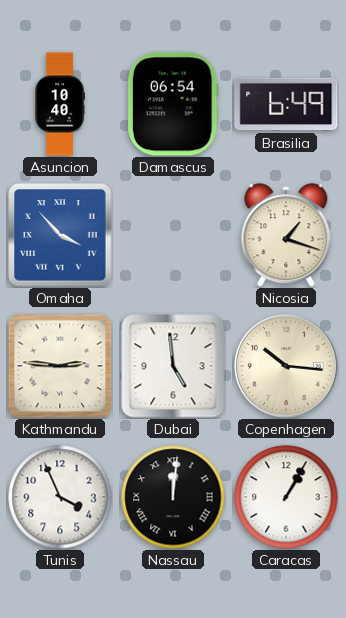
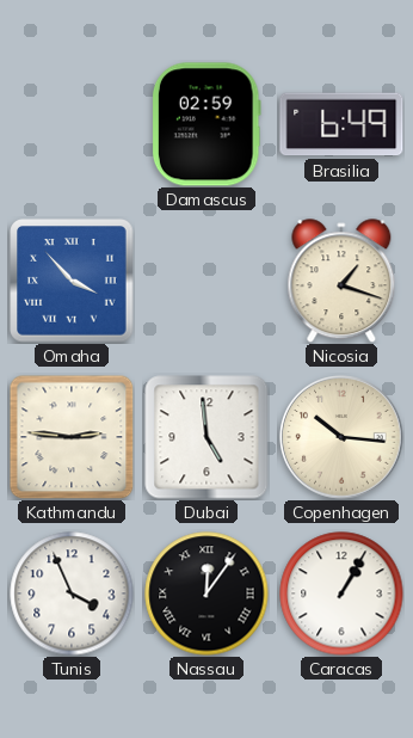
Asuncion: 10:40 -> none
Damascus: 06:54 -> 02:59
Nassau: 12:01 -> 12:06
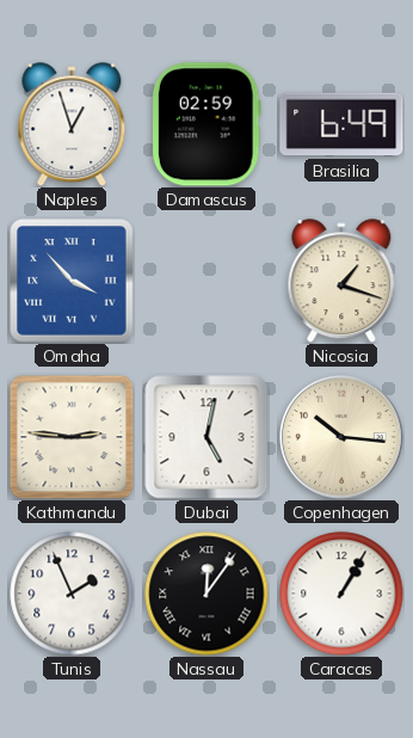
Naples: none -> 12:57
Dubai: 4:59 -> 5:02
Tunis: 3:56 -> 1:56
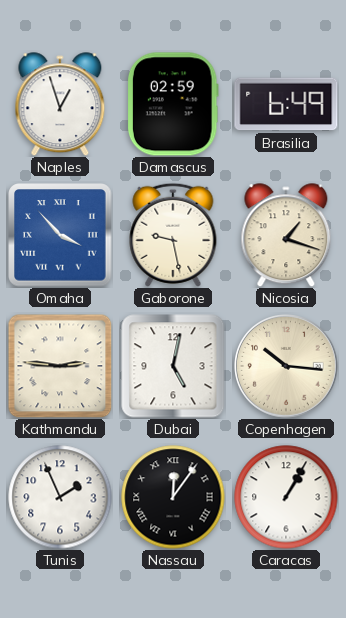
Gaborone: none -> 9:28
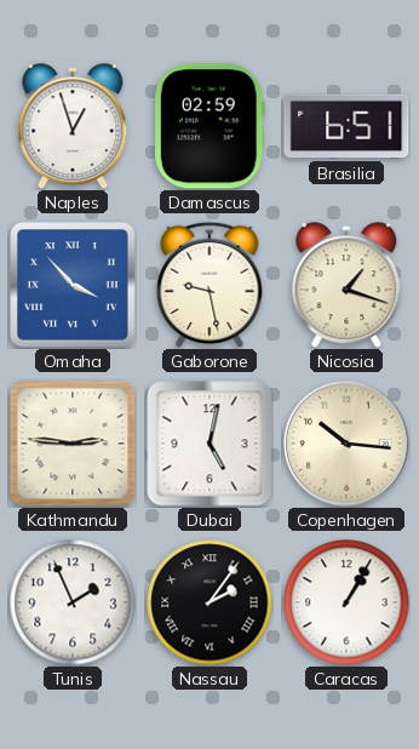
Brasilia: 6:49 -> 6:51
Nassau: 12:06 -> 2:06
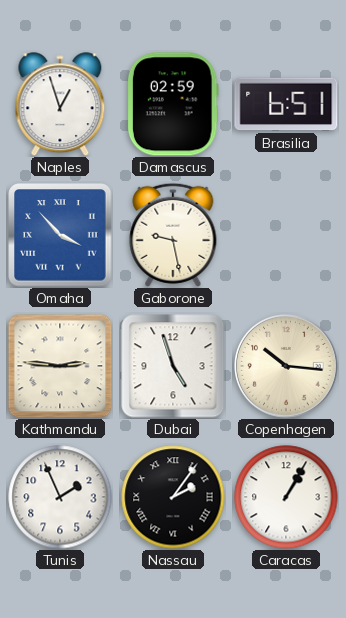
Nicosia: 1:18 -> none
Dubai: 5:02 -> 4:57
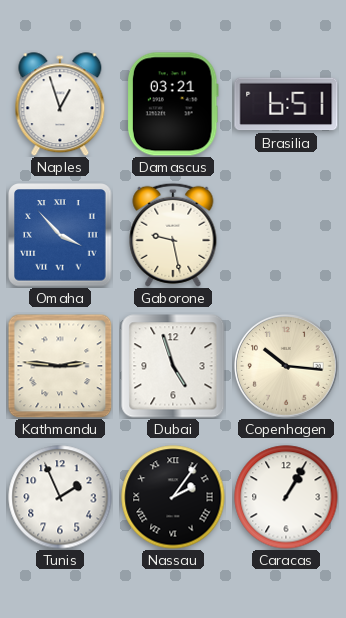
Damascus: 02:59 -> 03:21
